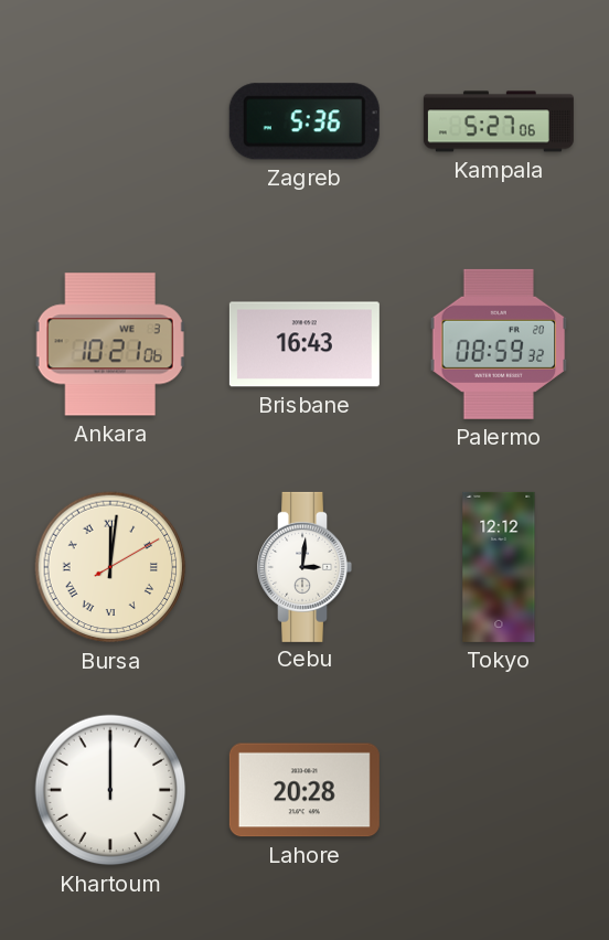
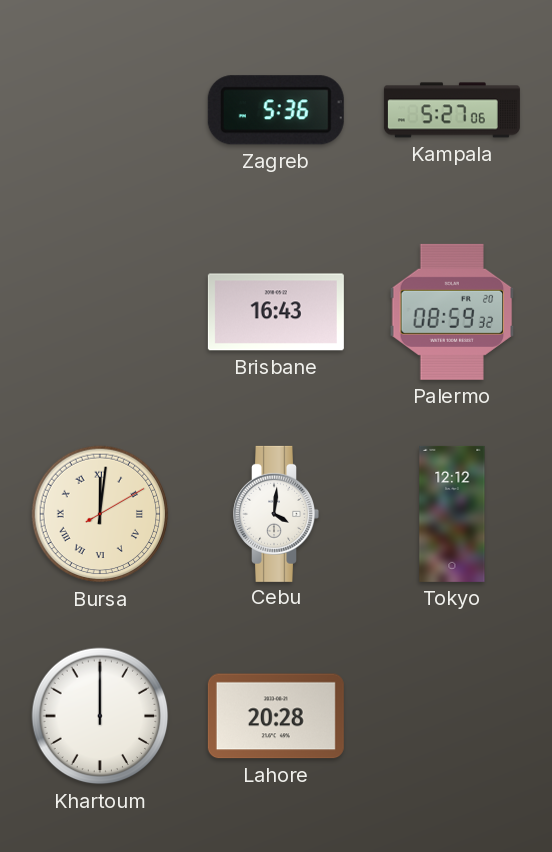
Ankara: 10:21 -> none
Cebu: 3:01 -> 4:01
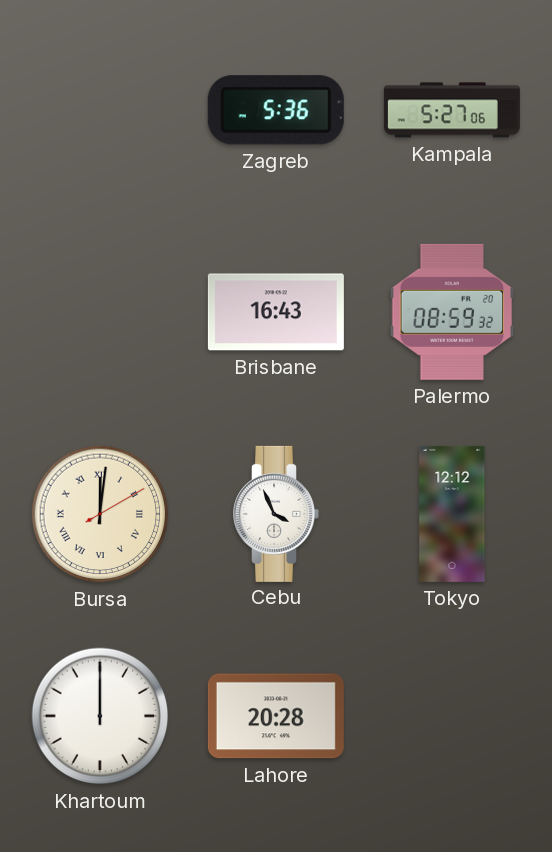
Cebu: 4:01 -> 3:56
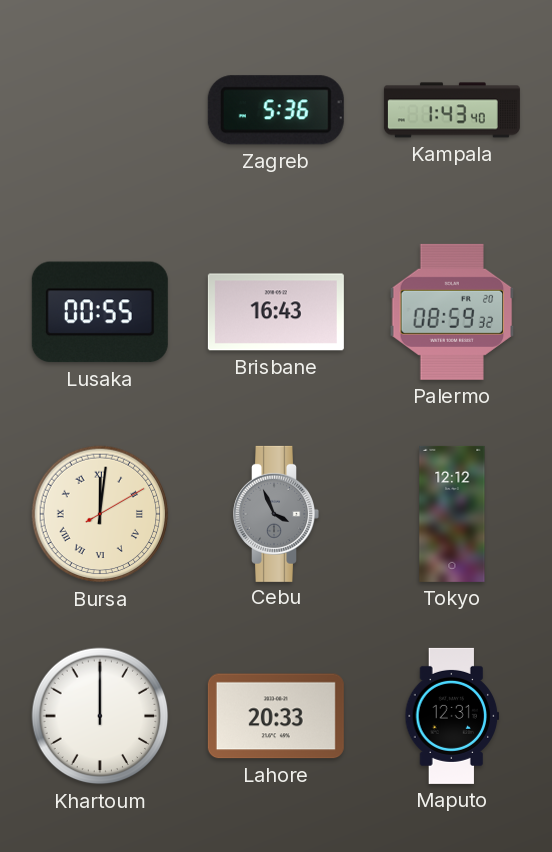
Kampala: 5:27 -> 1:43
Lusaka: none -> 00:55
Cebu dial: white -> grey
Lahore: 20:28 -> 20:33
Maputo: none -> 12:31
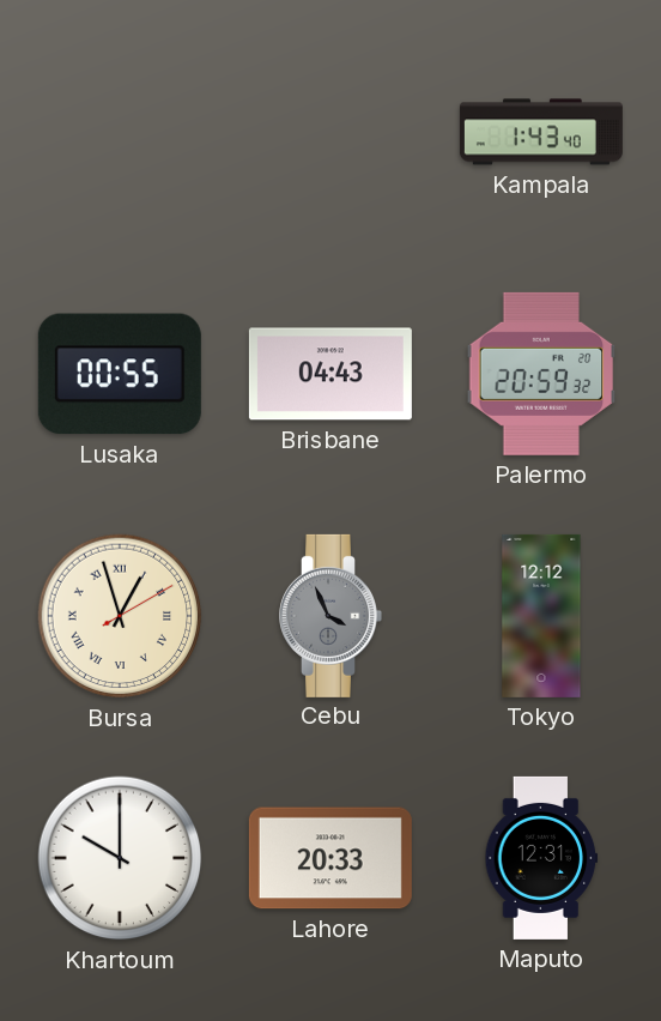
Zagreb: 5:36 -> none
Brisbane: 16:43 -> 04:43
Palermo: 08:59 -> 20:59
Bursa: 12:01 -> 12:57
Khartoum: 12:00 -> 10:00
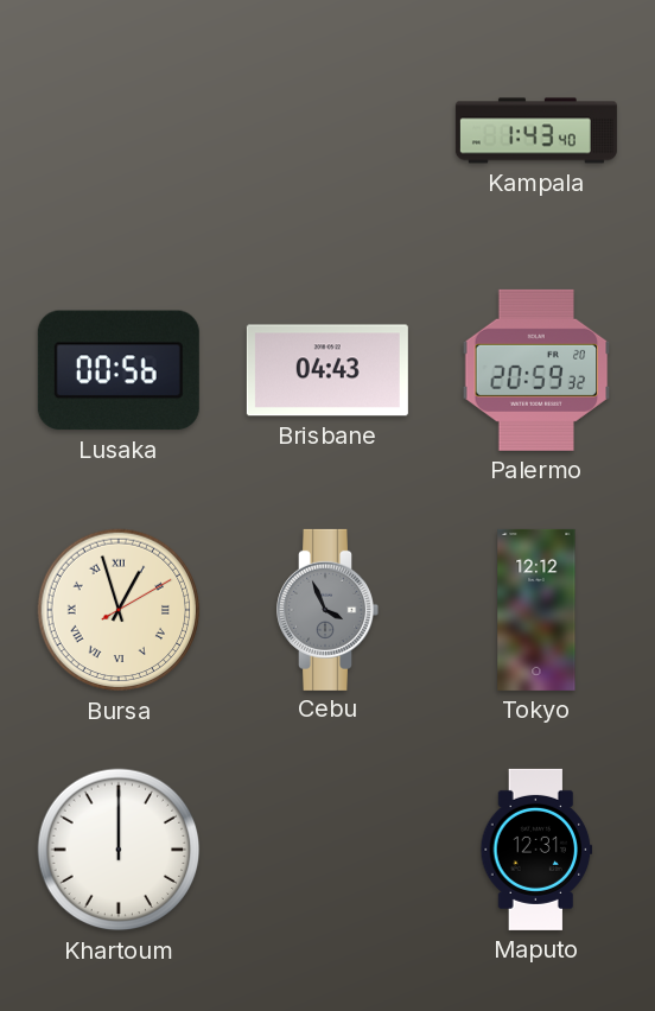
Lusaka: 00:55 -> 00:56
Khartoum: 10:00 -> 12:00
Lahore: 20:33 -> none
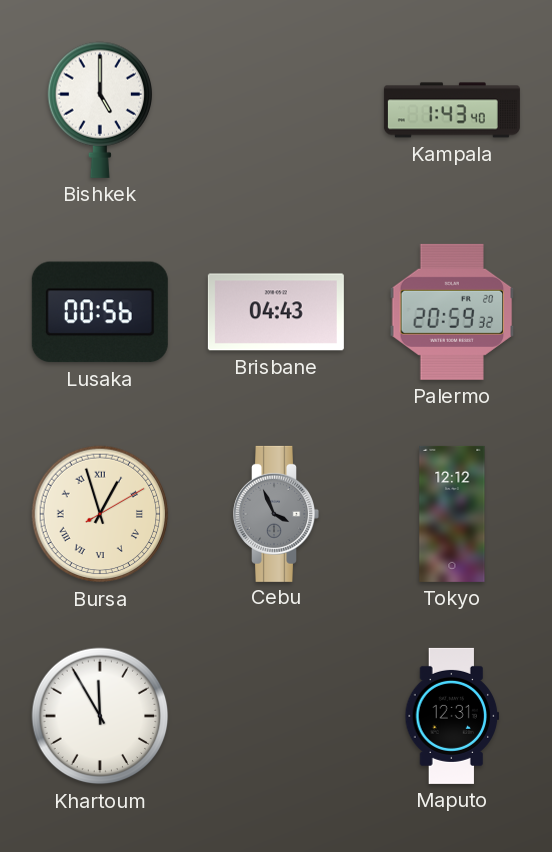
Bishkek: none -> 5:00
Khartoum: 12:00 -> 11:55
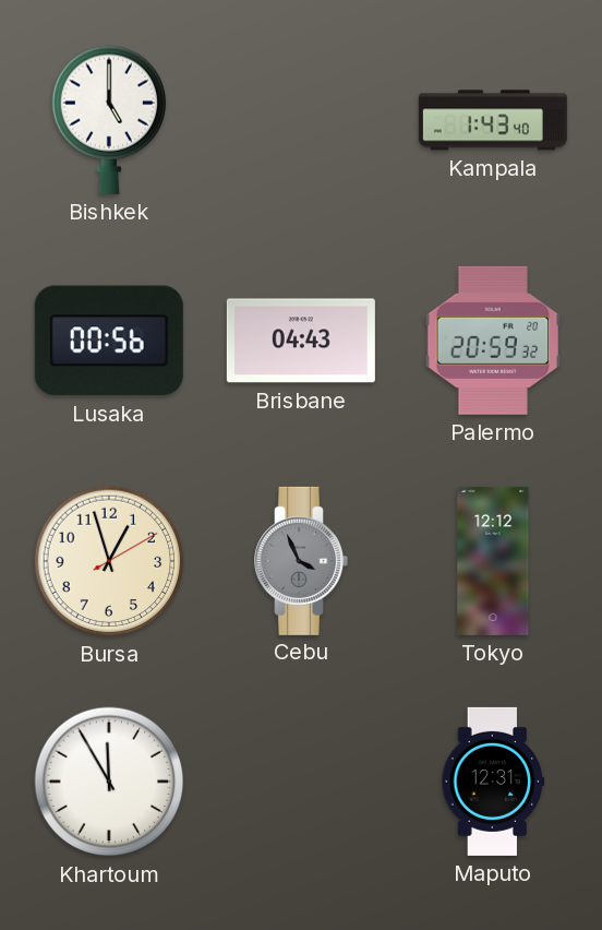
Bursa numerals: Roman -> Arabic
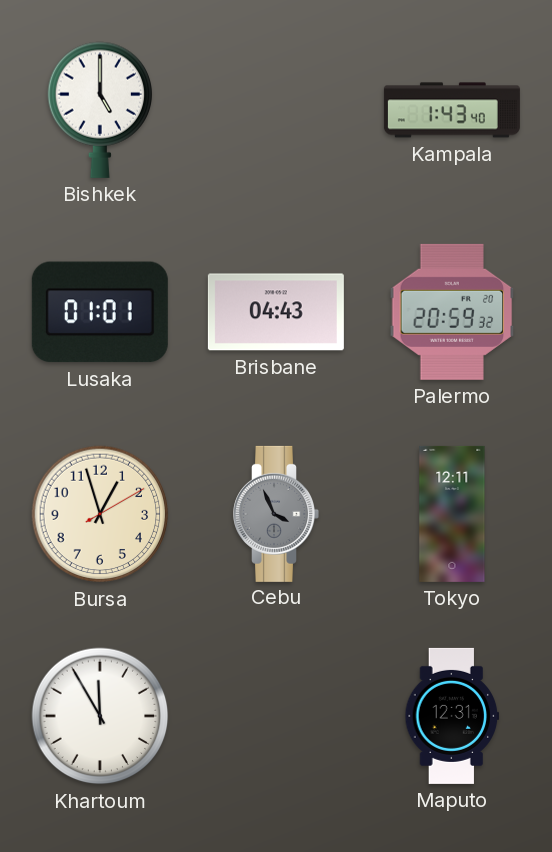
Lusaka: 00:56 -> 01:01
Tokyo: 12:12 -> 12:11
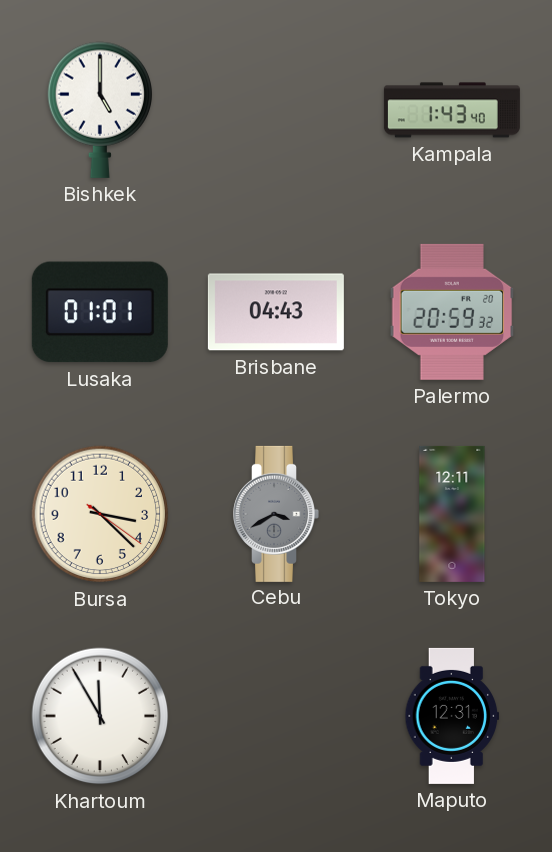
Bursa: 12:57 -> 3:22
Cebu: 3:56 -> 3:40
